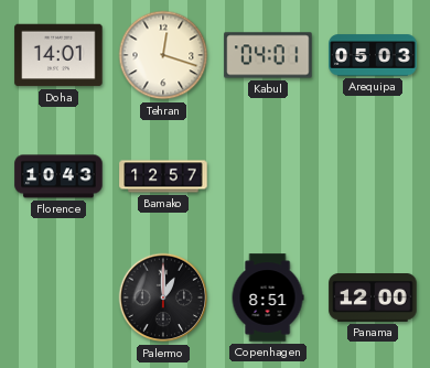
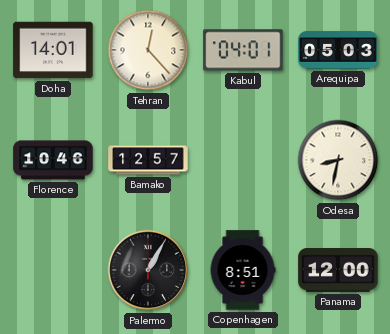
Tehran: 12:18 -> 12:23
Florence: 10:43 -> 10:46
Odesa: none -> 8:32
Palermo: 1:00 -> 1:05
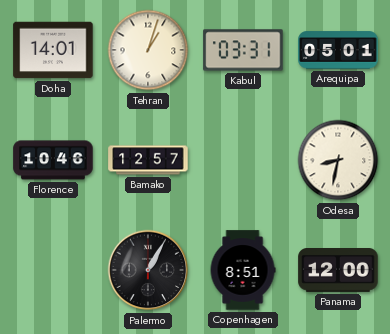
Tehran: 12:23 -> 1:03
Kabul: 04:01 -> 03:31
Arequipa: 05:03 -> 05:01
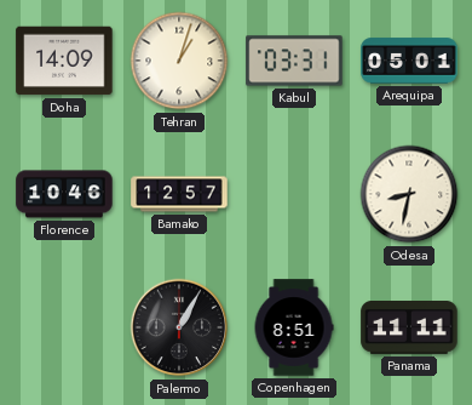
Doha: 14:01 -> 14:09
Panama: 12:00 -> 11:11
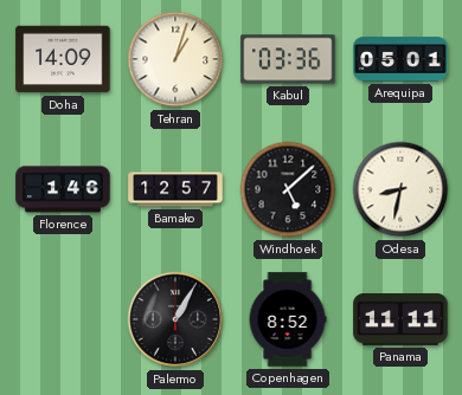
Kabul: 03:31 -> 03:36
Florence: 10:46 -> 1:46
Windhoek: none -> 5:08
Copenhagen: 8:51 -> 8:52
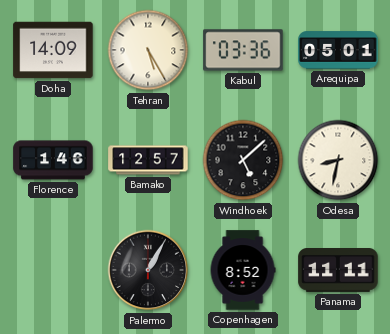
Tehran: 1:03 -> 5:25
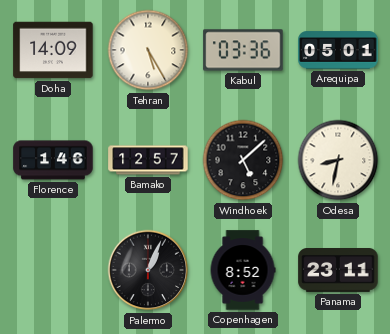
Palermo: 1:05 -> 1:04
Panama: 11:11 -> 23:11
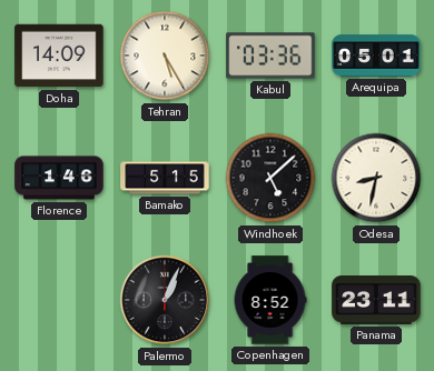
Bamako: 12:57 -> 5:15
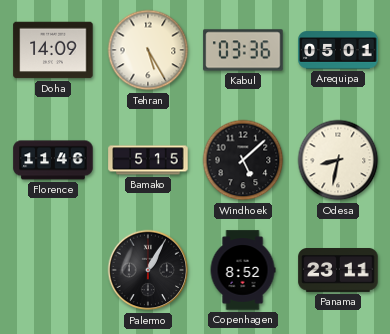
Florence: 1:46 -> 11:46
Palermo: 1:04 -> 1:05
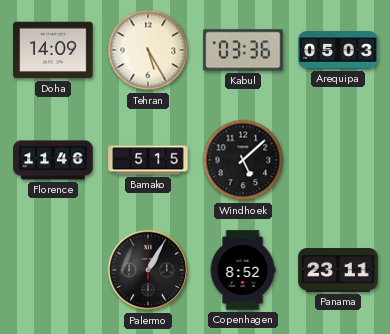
Arequipa: 05:01 -> 05:03
Odesa: 8:32 -> none
